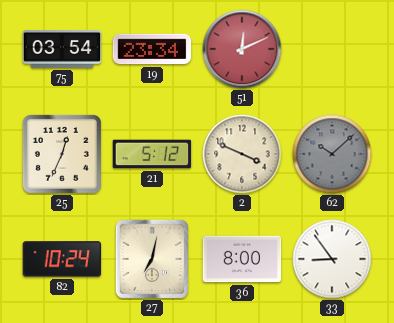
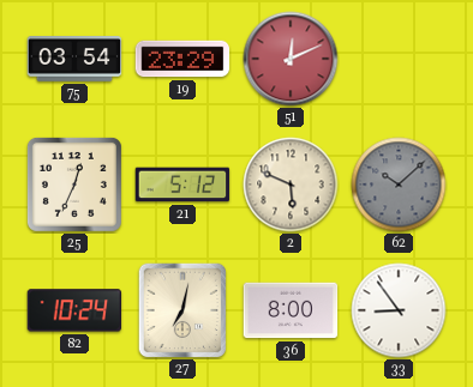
19: 23:34 -> 23:29
2: 3:49 -> 5:49
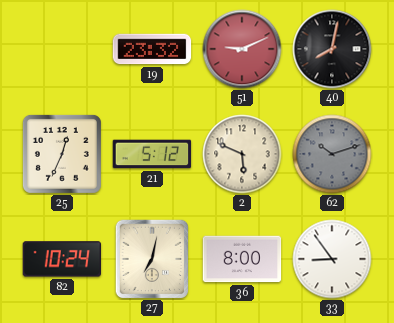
75: 03:54 -> none
19: 23:29 -> 23:32
51: 12:11 -> 9:11
40: none -> 8:02
62: 10:08 -> 10:12
